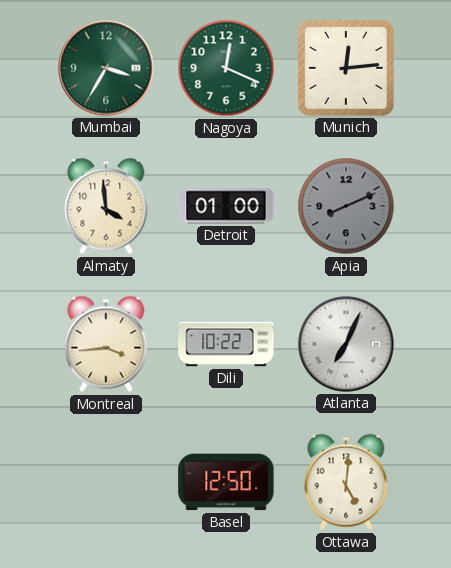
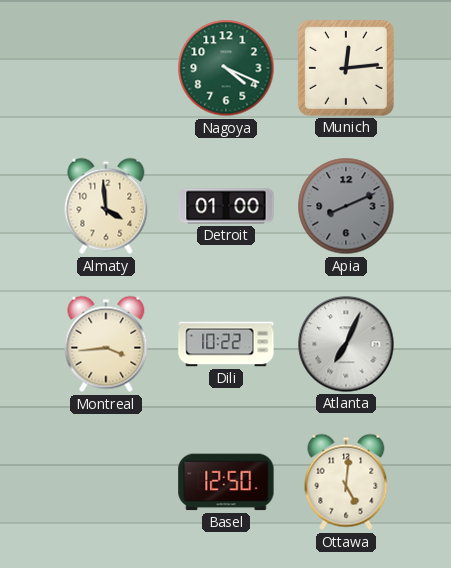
Mumbai: 3:35 -> none
Nagoya: 12:19 -> 4:19
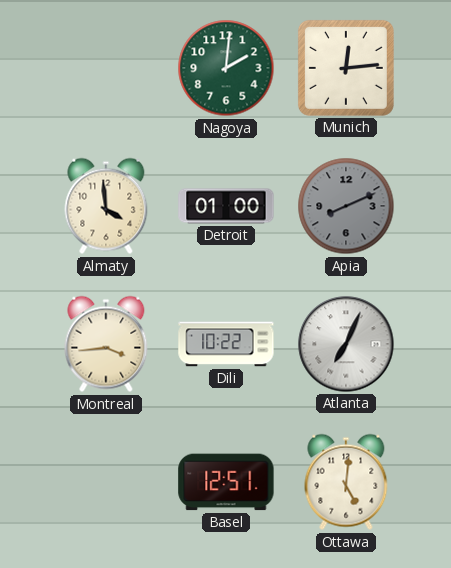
Nagoya: 4:19 -> 2:01
Basel: 12:50 -> 12:51
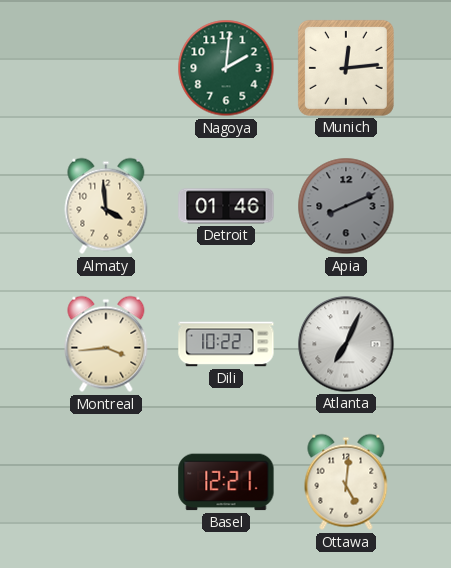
Detroit: 01:00 -> 01:46
Basel: 12:51 -> 12:21
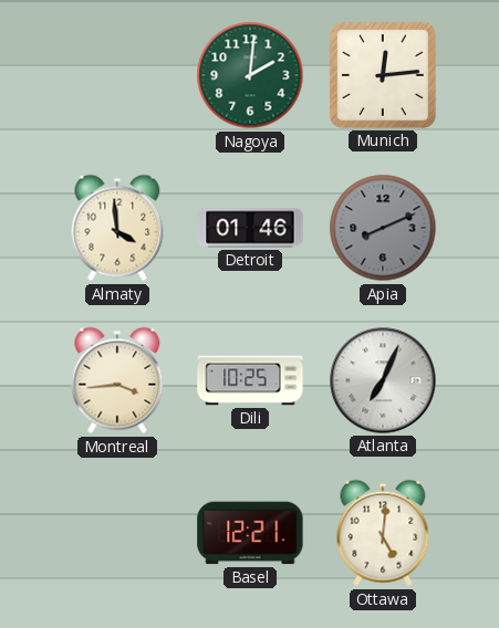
Dili: 10:22 -> 10:25
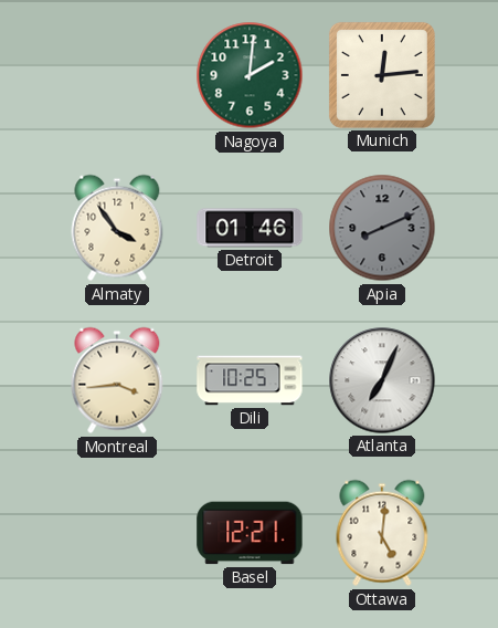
Almaty: 3:59 -> 3:54
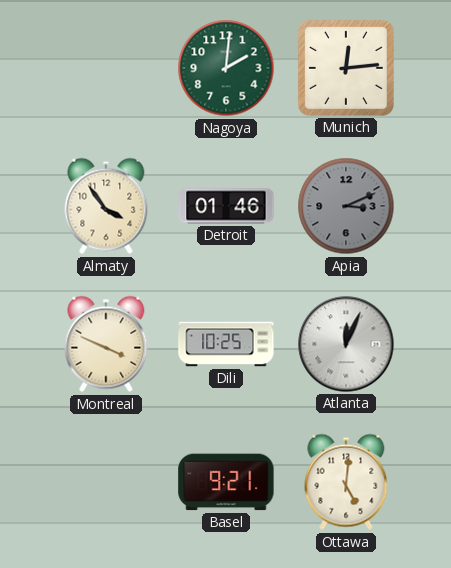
Apia: 8:11 -> 3:11
Montreal: 3:44 -> 3:49
Atlanta: 7:04 -> 12:04
Basel: 12:21 -> 9:21
